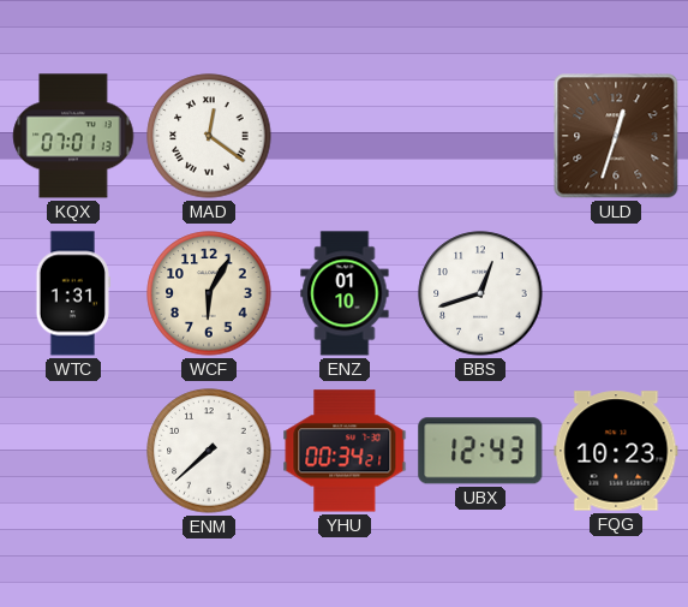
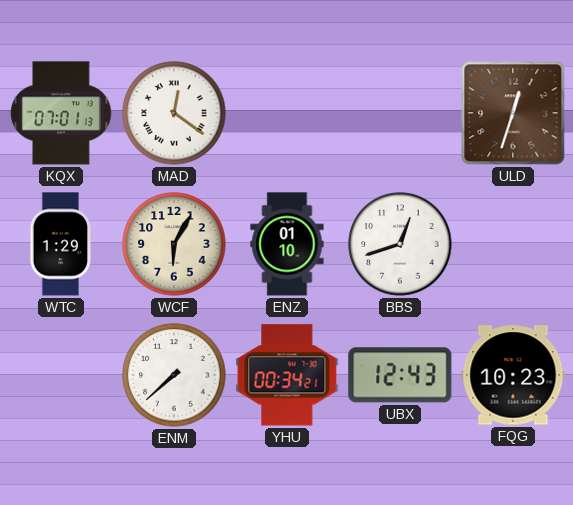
WTC: 1:31 -> 1:29
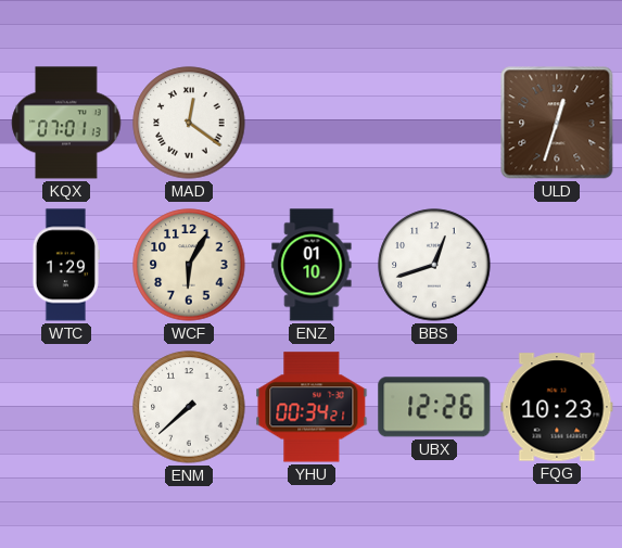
UBX: 12:43 -> 12:26
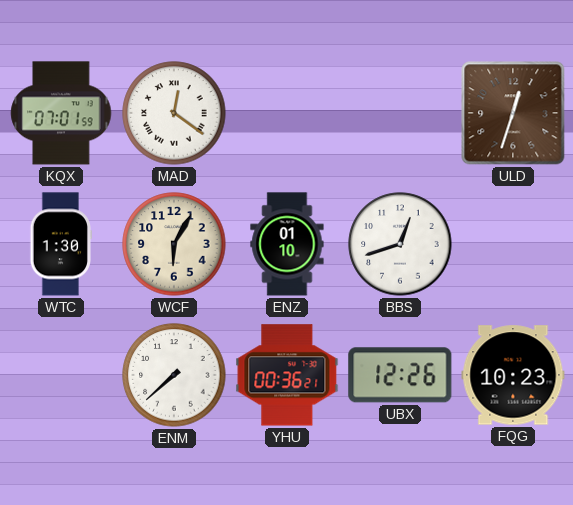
KQX: 07:01:13 -> 07:01:59
WTC: 1:29 -> 1:30
YHU: 00:34 -> 00:36
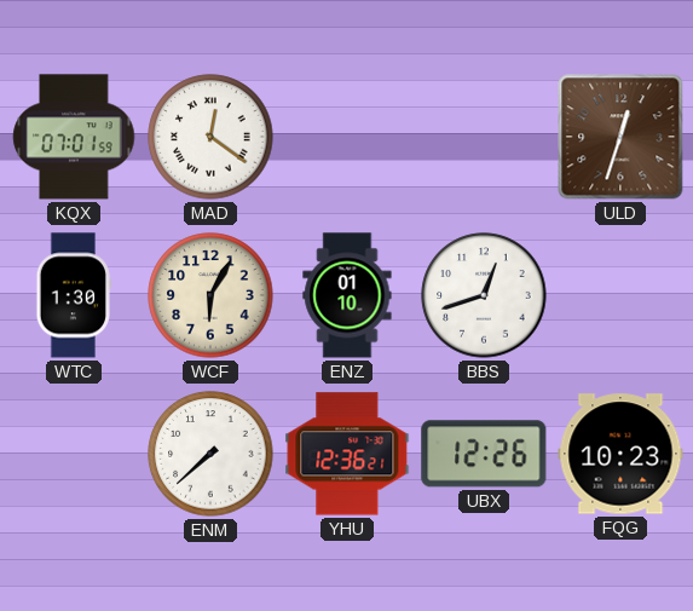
YHU: 00:36 -> 12:36
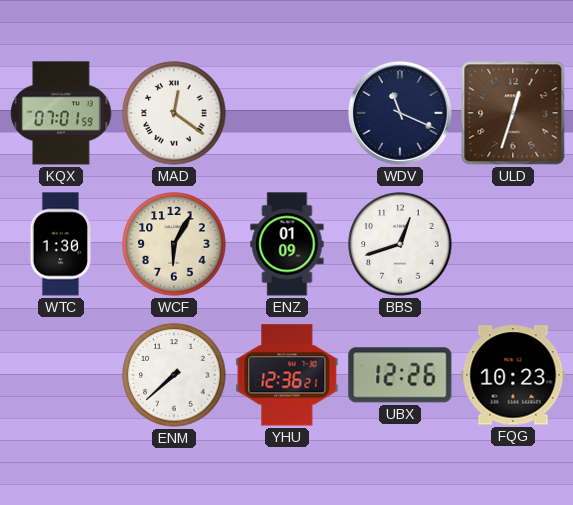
WDV: none -> 11:19
ENZ: 01:10 -> 01:09
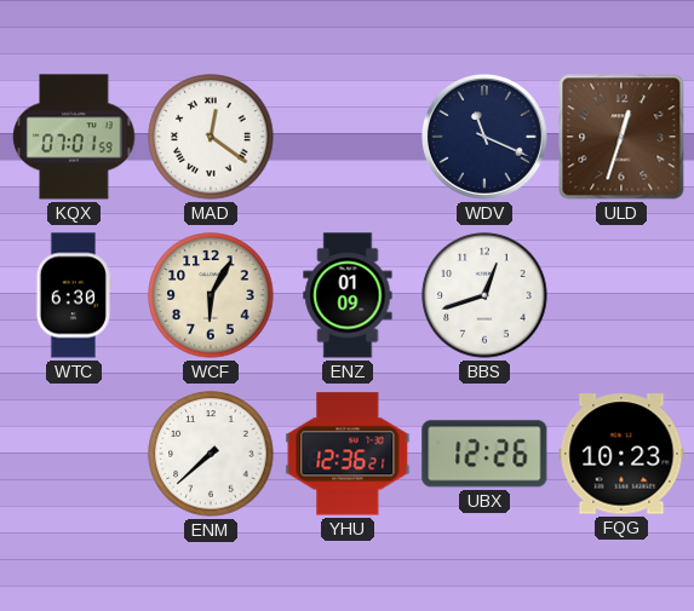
WTC: 1:30 -> 6:30
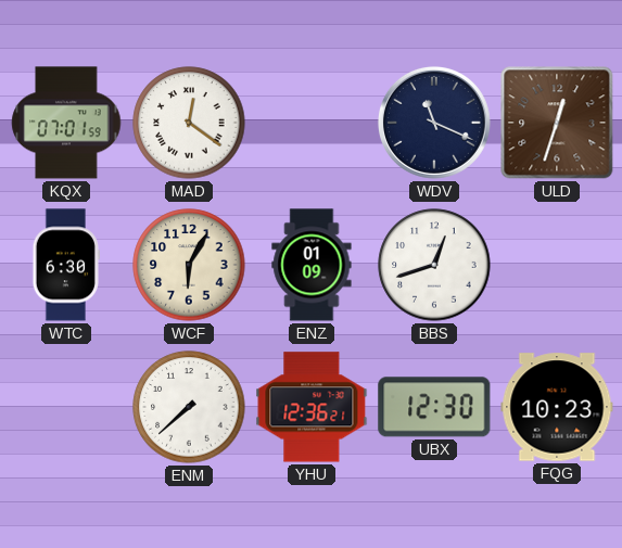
UBX: 12:26 -> 12:30
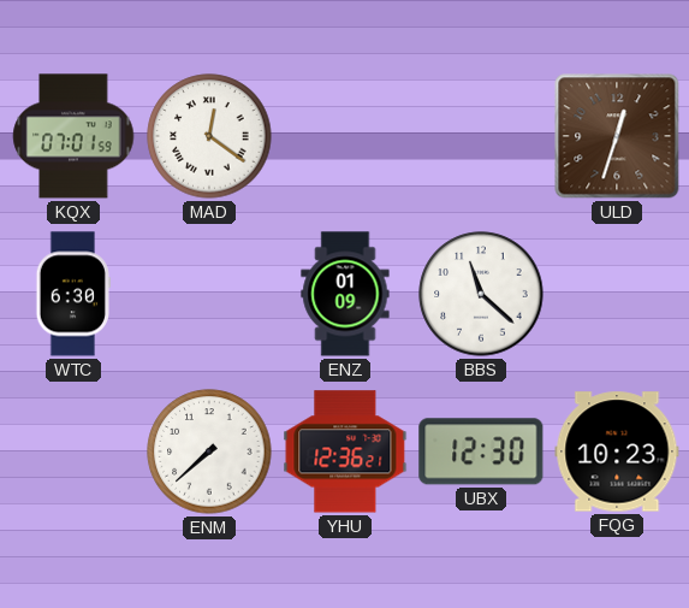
WDV: 11:19 -> none
WCF: 6:05 -> none
BBS: 12:42 -> 11:22
